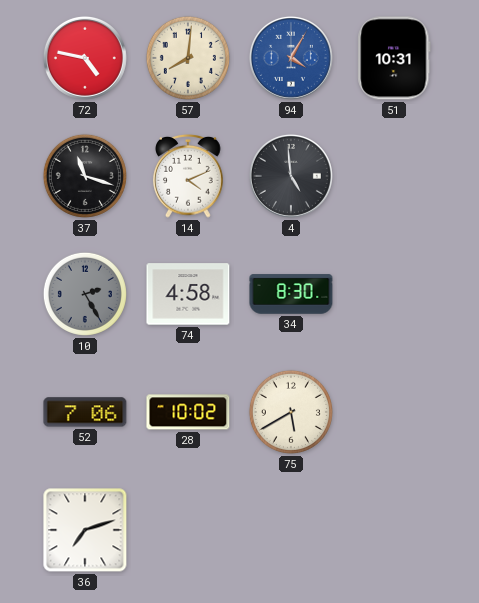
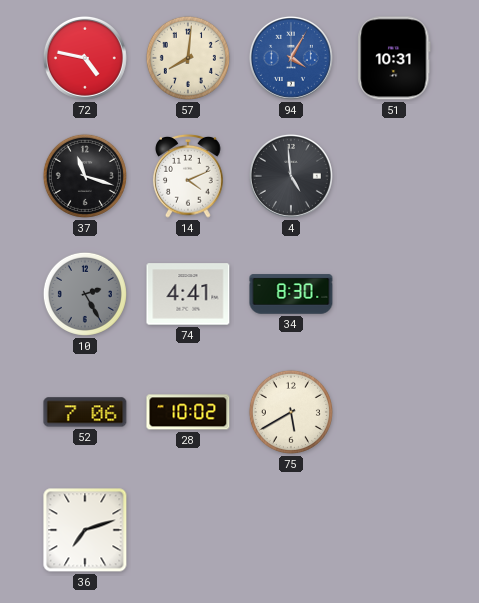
74: 4:58 -> 4:41
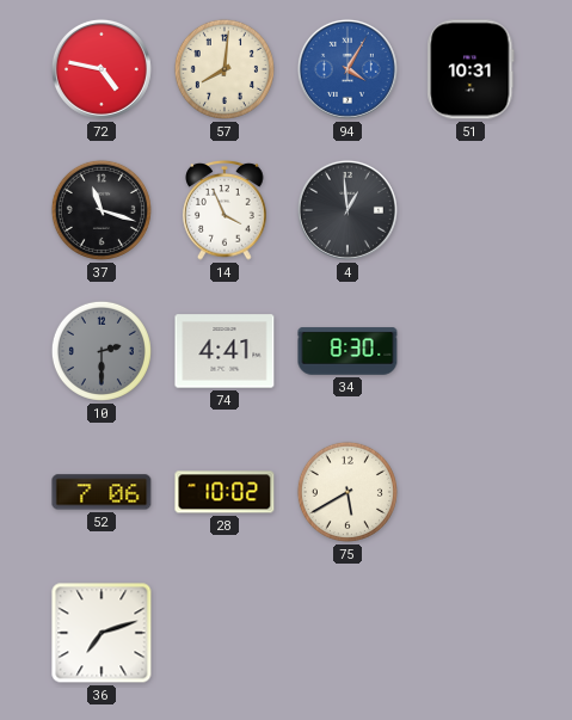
14: 4:11 -> 3:56
4: 4:59 -> 12:59
10: 2:25 -> 2:30
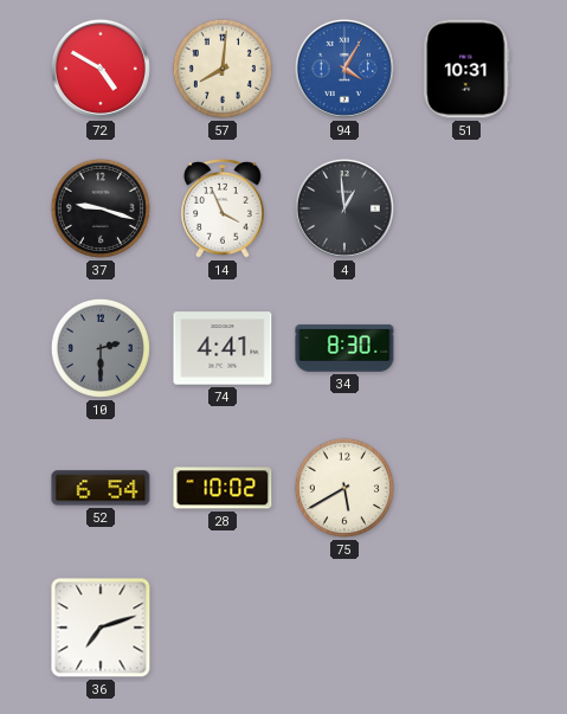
72: 4:47 -> 4:50
37: 11:18 -> 9:18
52: 7:06 -> 6:54
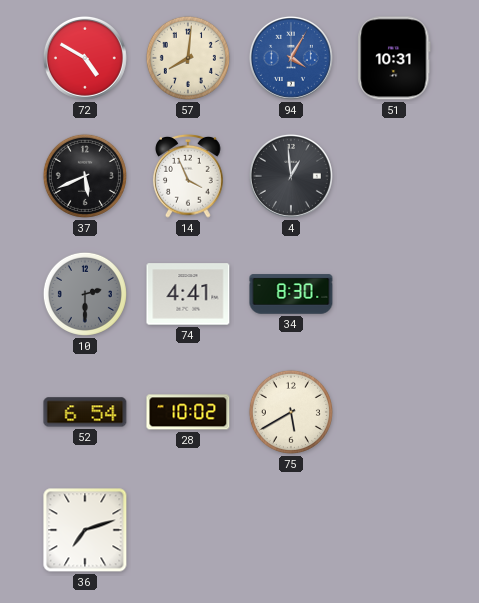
37: 9:18 -> 5:41
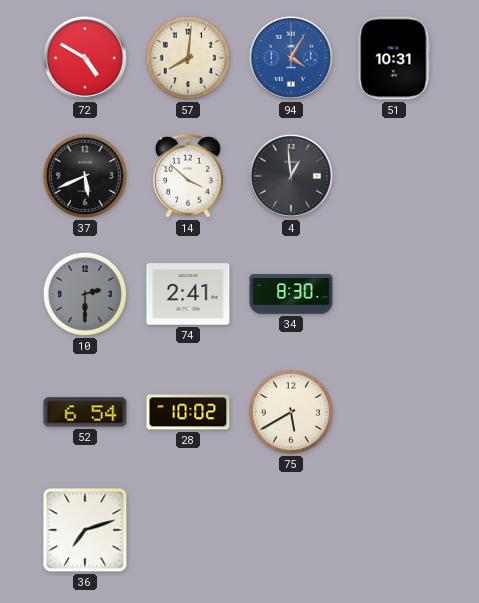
14: 3:56 -> 3:52
74: 4:41 -> 2:41
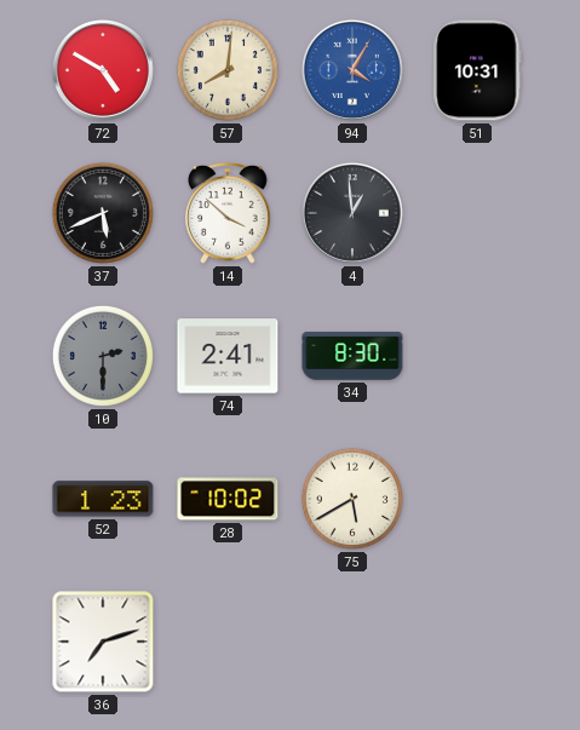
52: 6:54 -> 1:23
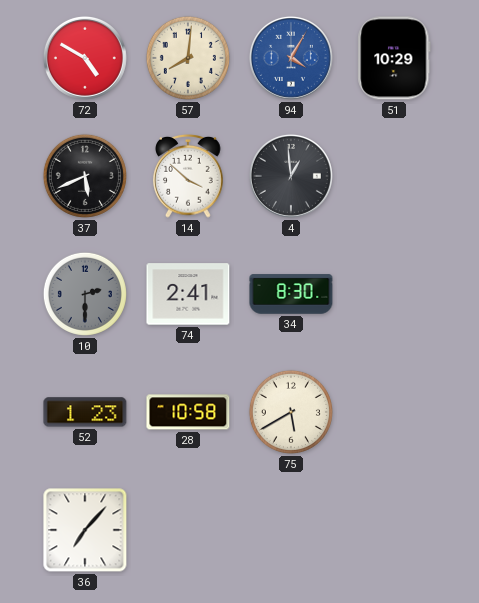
51: 10:31 -> 10:29
28: 10:02 -> 10:58
36: 7:12 -> 7:07
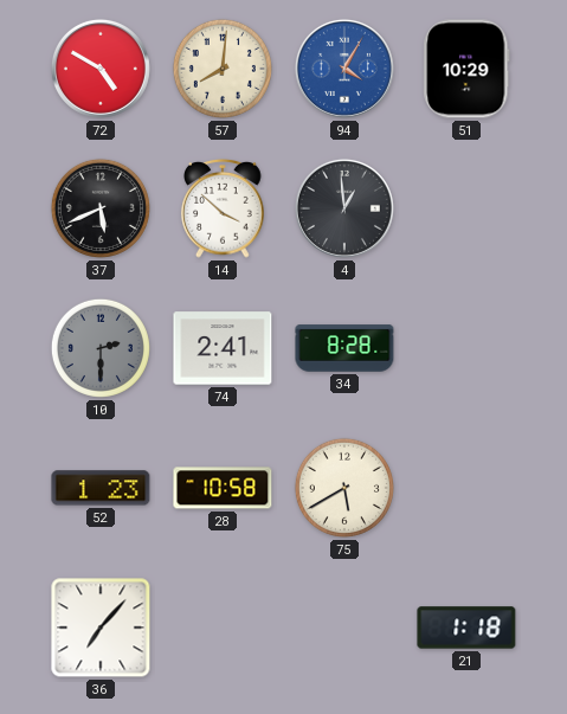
34: 8:30 -> 8:28
21: none -> 1:18
